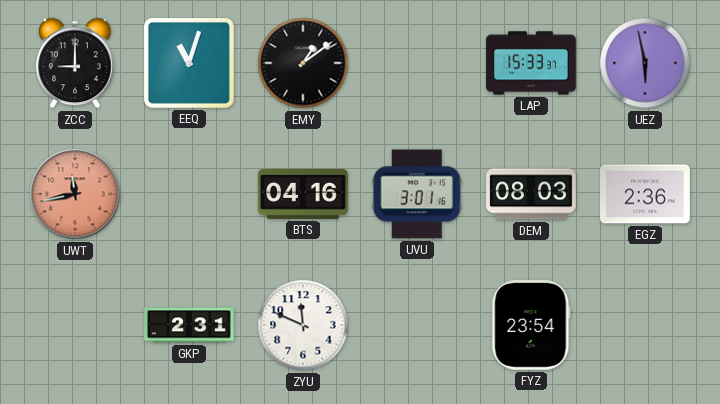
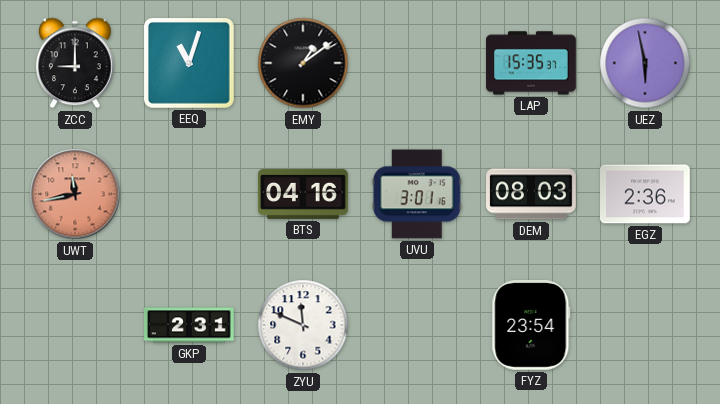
LAP: 15:33 -> 15:35
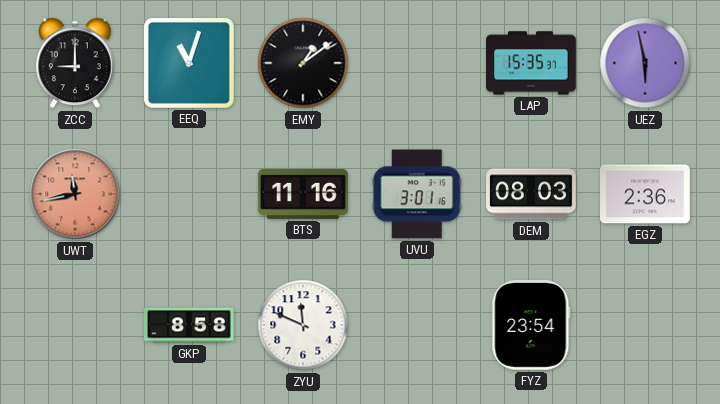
BTS: 04:16 -> 11:16
GKP: 2:31 -> 8:58
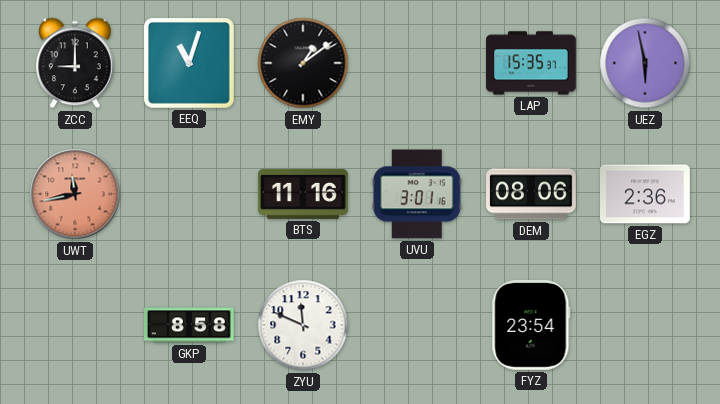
DEM: 08:03 -> 08:06
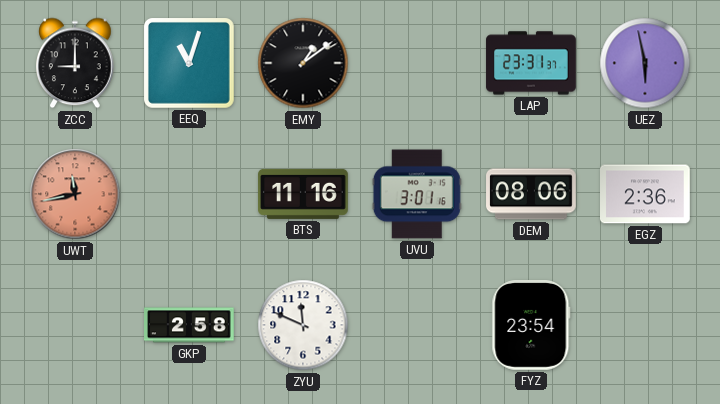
LAP: 15:35 -> 23:31
GKP: 8:58 -> 2:58
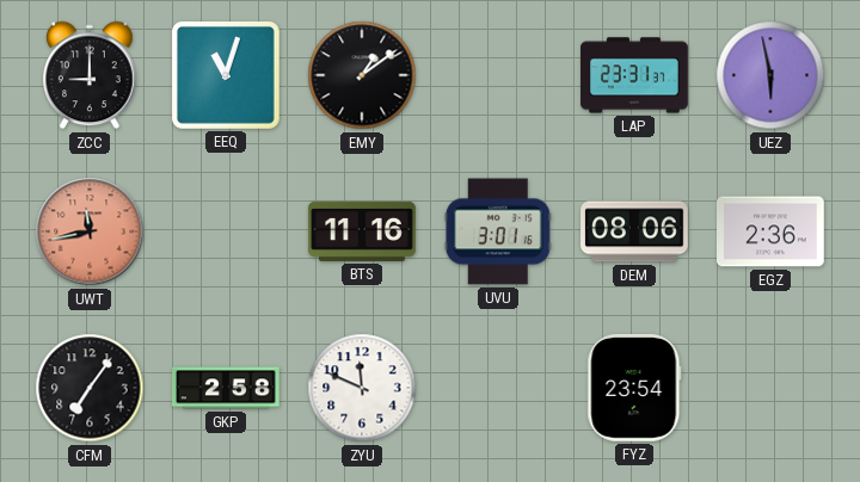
CFM: none -> 7:06
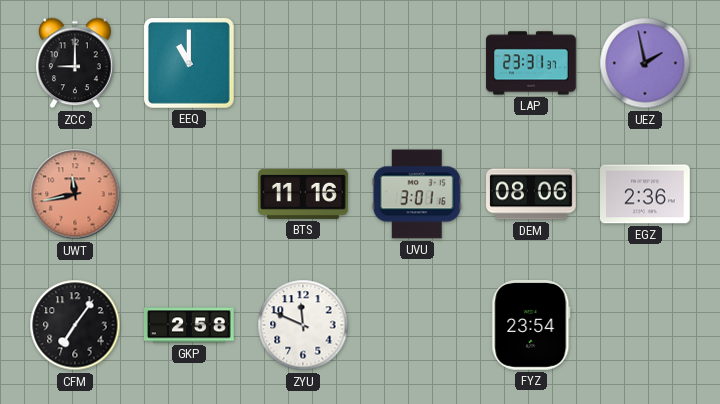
EEQ: 11:03 -> 11:00
EMY: 1:09 -> none
UEZ: 5:58 -> 1:58
